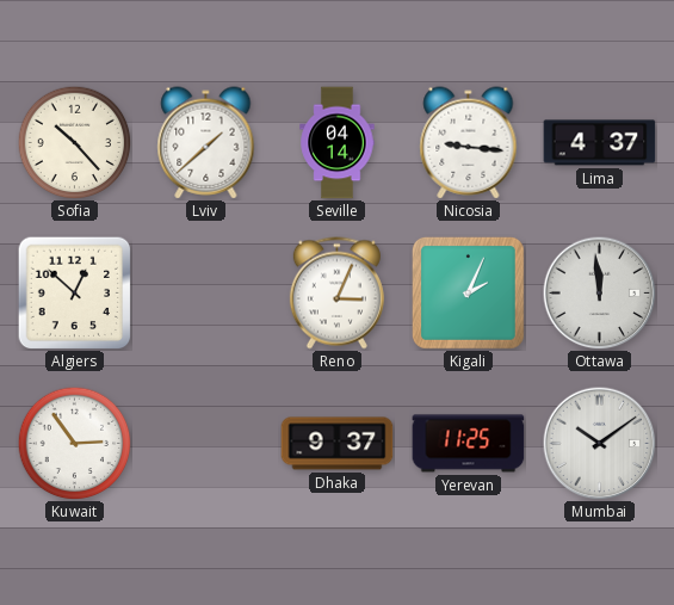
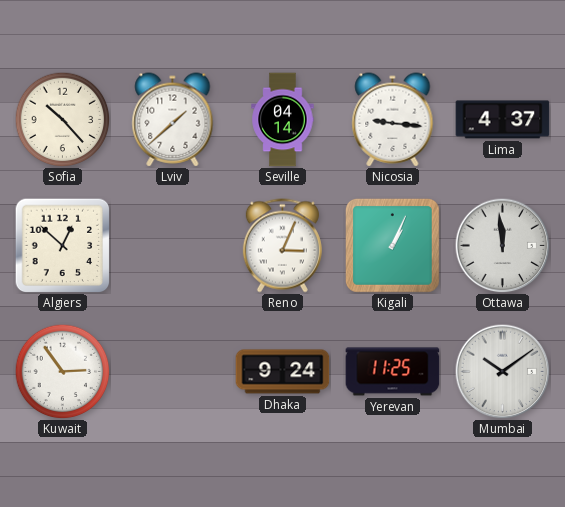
Kigali: 2:04 -> 1:04
Dhaka: 9:37 -> 9:24
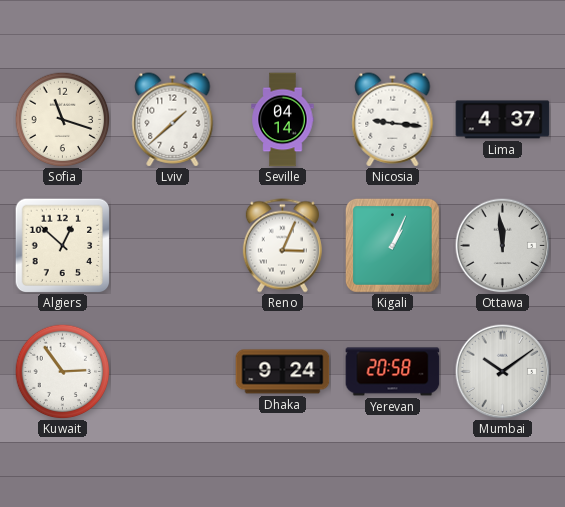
Sofia: 10:23 -> 11:18
Yerevan: 11:25 -> 20:58
